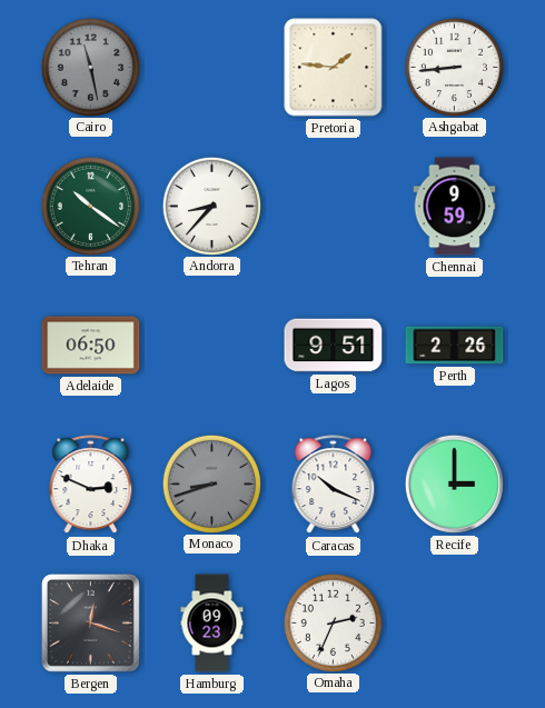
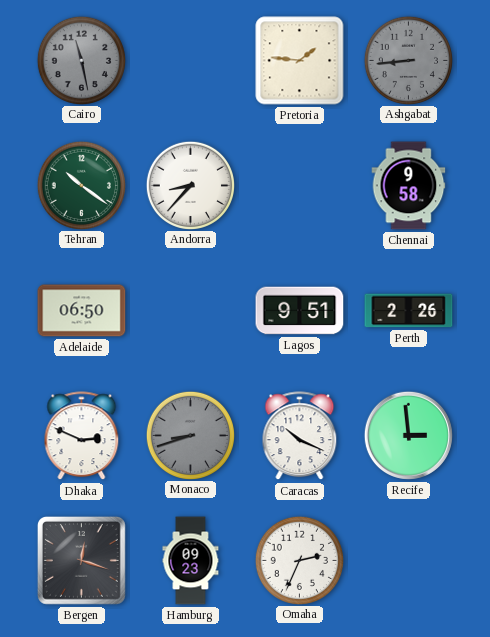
Ashgabat dial: white -> grey
Chennai: 9:59 -> 9:58
Recife: 3:00 -> 2:59
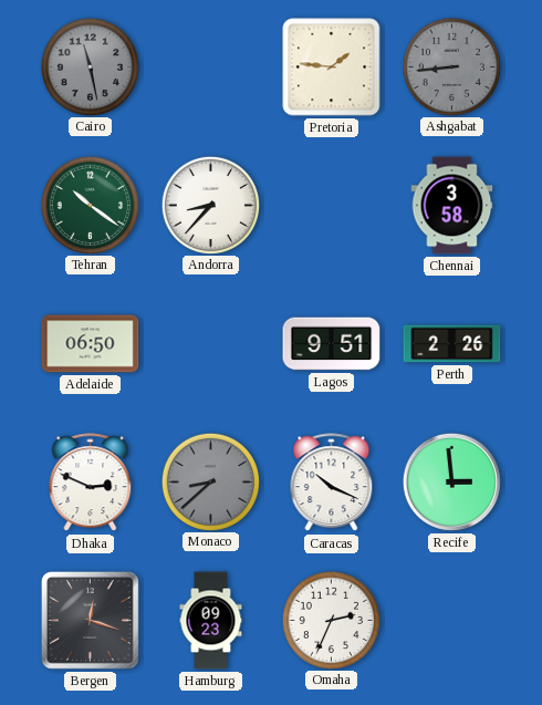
Chennai: 9:58 -> 3:58
Monaco: 8:42 -> 8:38
